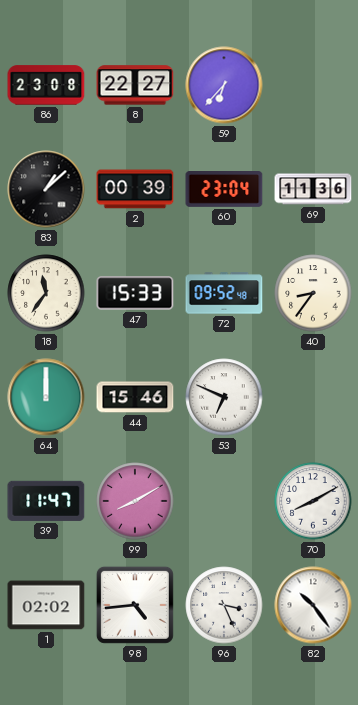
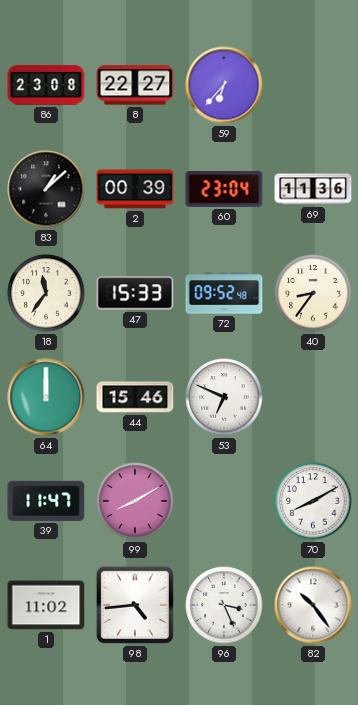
1: 02:02 -> 11:02
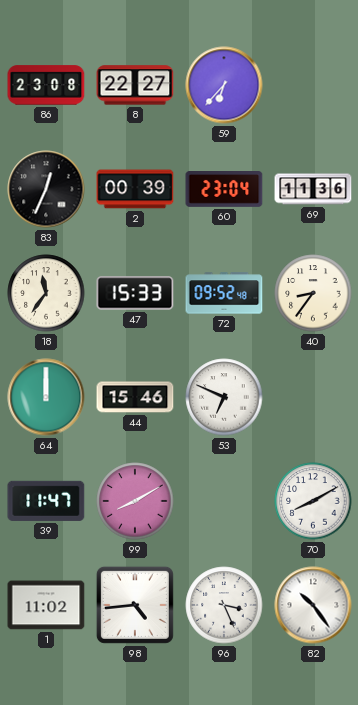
83: 1:08 -> 12:34
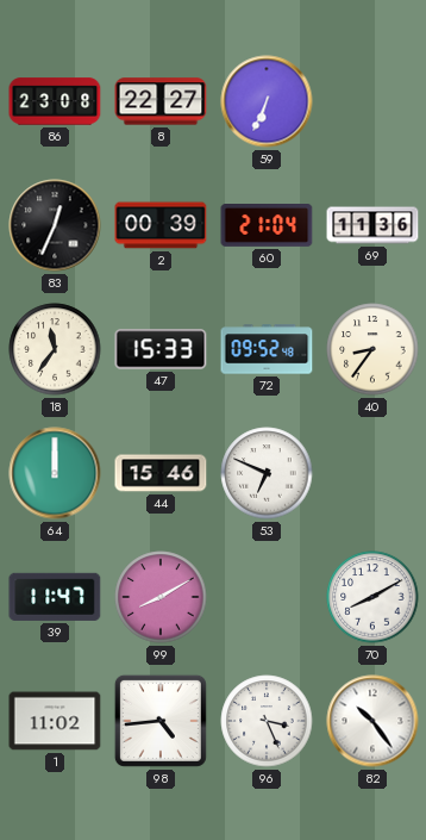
59: 6:37 -> 6:34
60: 23:04 -> 21:04
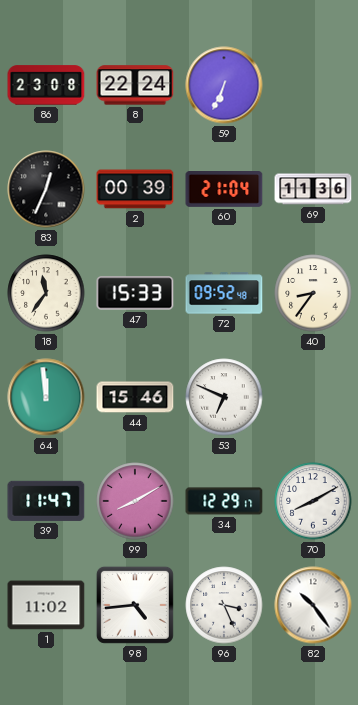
8: 22:27 -> 22:24
64: 12:00 -> 11:59
34: none -> 12:29
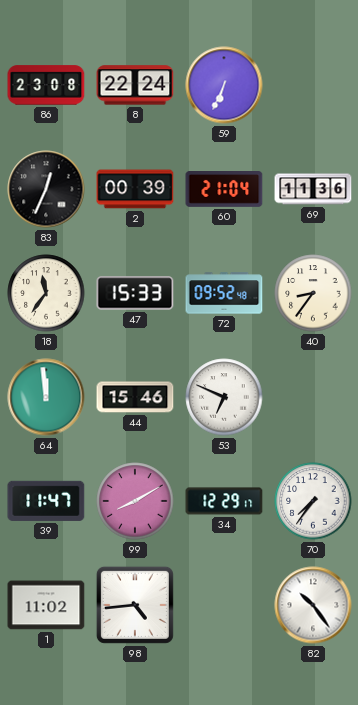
70: 8:10 -> 7:36
96: 3:26 -> none
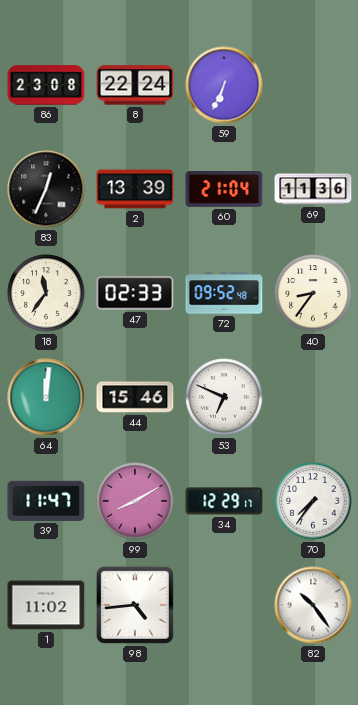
2: 00:39 -> 13:39
47: 15:33 -> 02:33
64: 11:59 -> 12:01
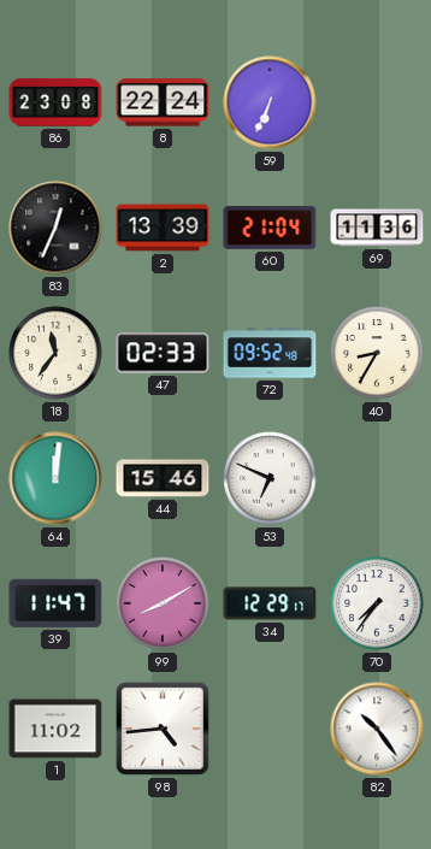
40: 8:36 -> 8:35
